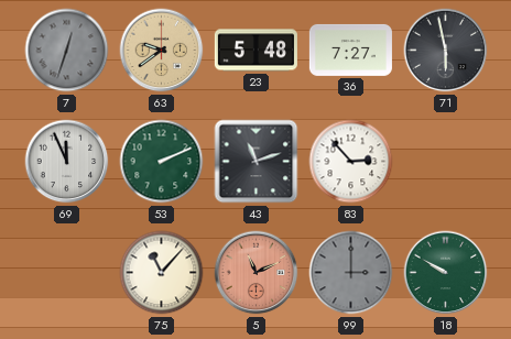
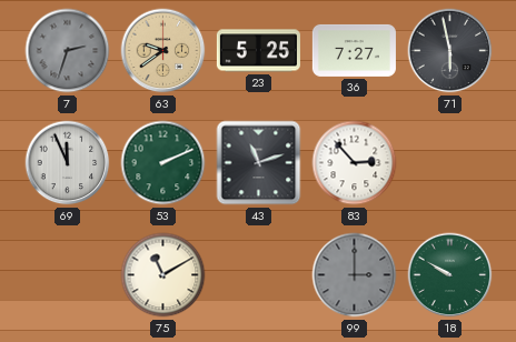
7: 12:33 -> 2:33
23: 5:48 -> 5:25
75: 11:07 -> 11:10
5: 11:11 -> none
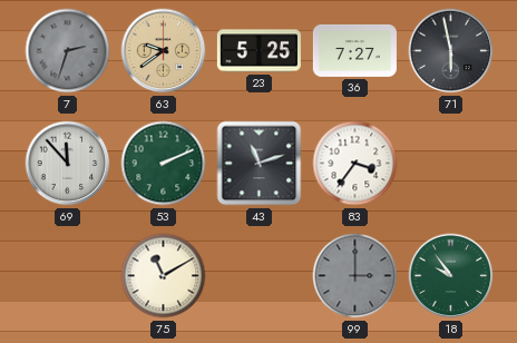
69: 11:56 -> 11:53
83: 2:53 -> 3:36
18: 9:50 -> 9:54
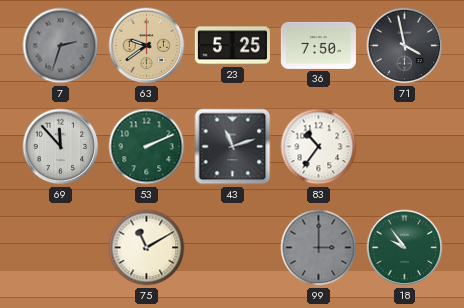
36: 7:27 -> 7:50
71: 5:58 -> 3:58
83: 3:36 -> 10:36
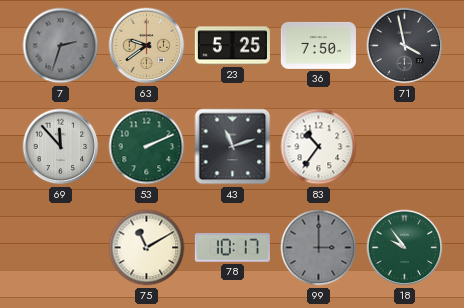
78: none -> 10:17
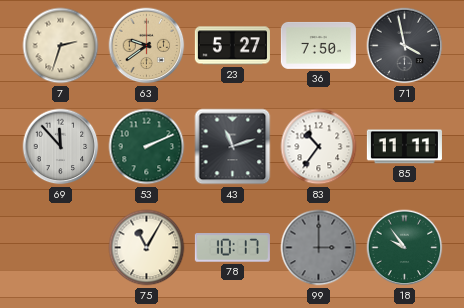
7 dial: grey -> cream
23: 5:25 -> 5:27
85: none -> 11:11
75: 11:10 -> 11:05
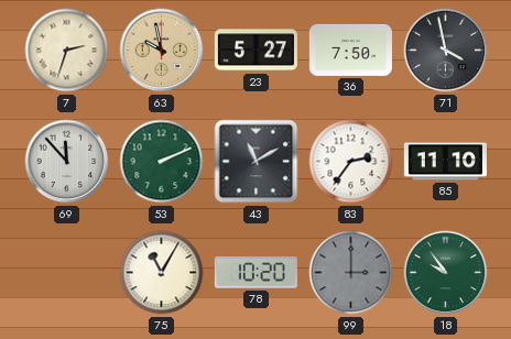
63: 9:39 -> 9:58
43: 11:12 -> 11:10
83: 10:36 -> 2:36
85: 11:11 -> 11:10
78: 10:17 -> 10:20
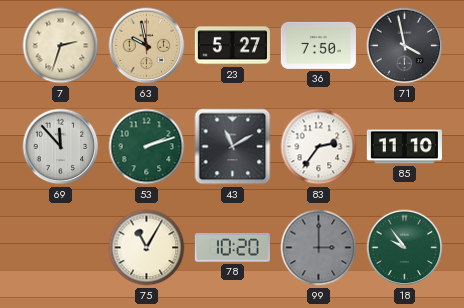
53: 2:11 -> 2:12
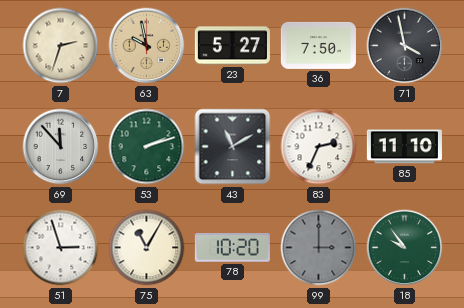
83: 2:36 -> 2:34
51: none -> 2:57
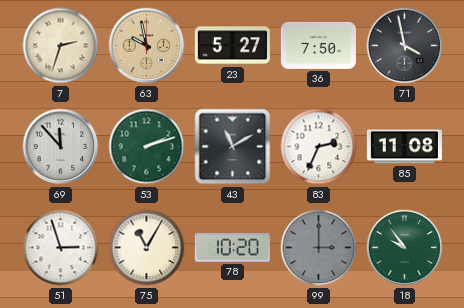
85: 11:10 -> 11:08
